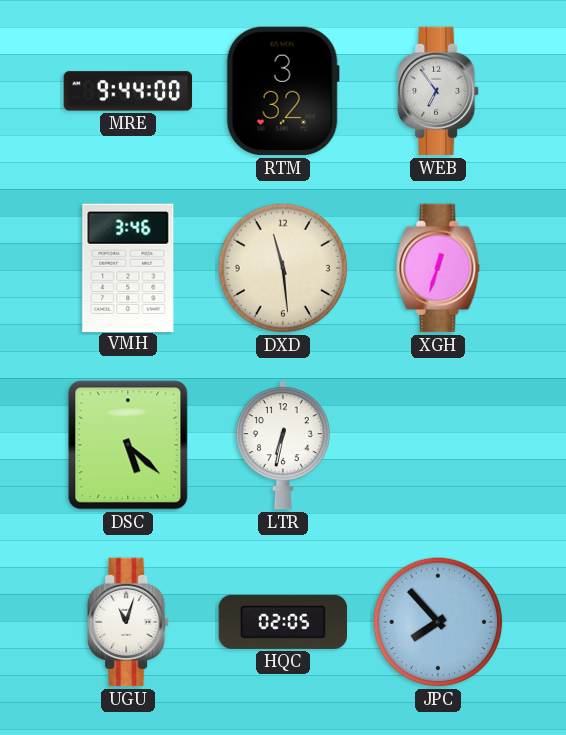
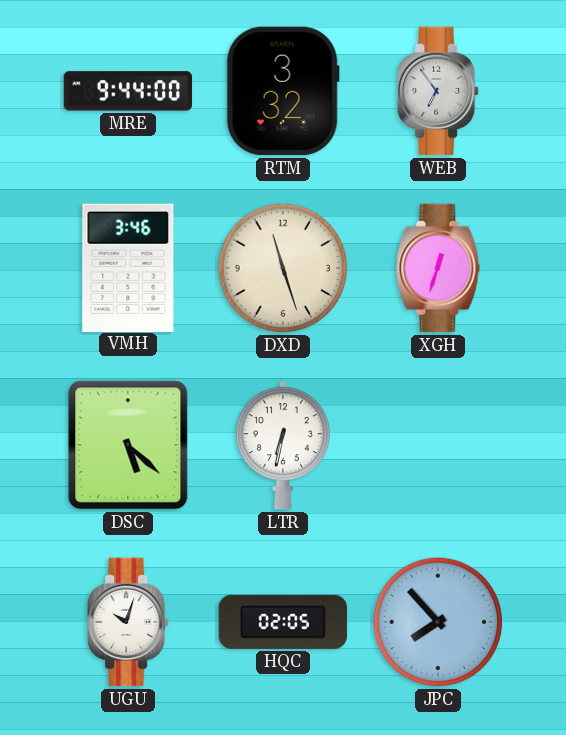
DXD: 11:29 -> 11:27
UGU: 11:03 -> 10:03
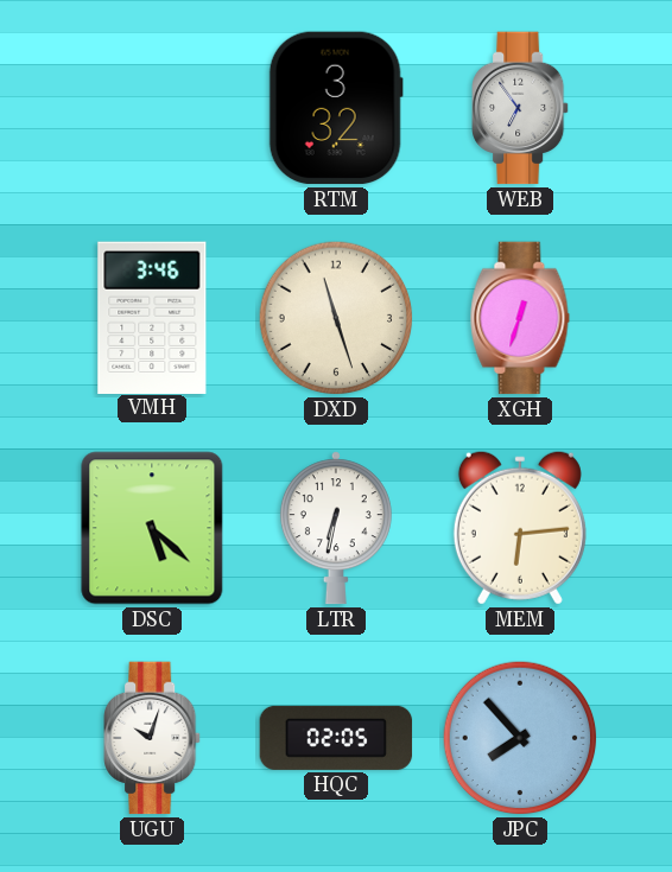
MRE: 9:44 -> none
MEM: none -> 6:14
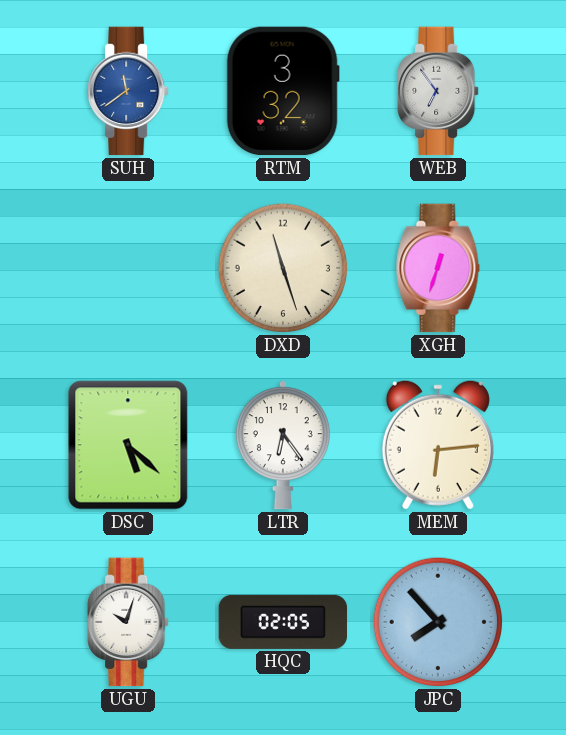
SUH: none -> 11:39
VMH: 3:46 -> none
LTR: 6:32 -> 6:24
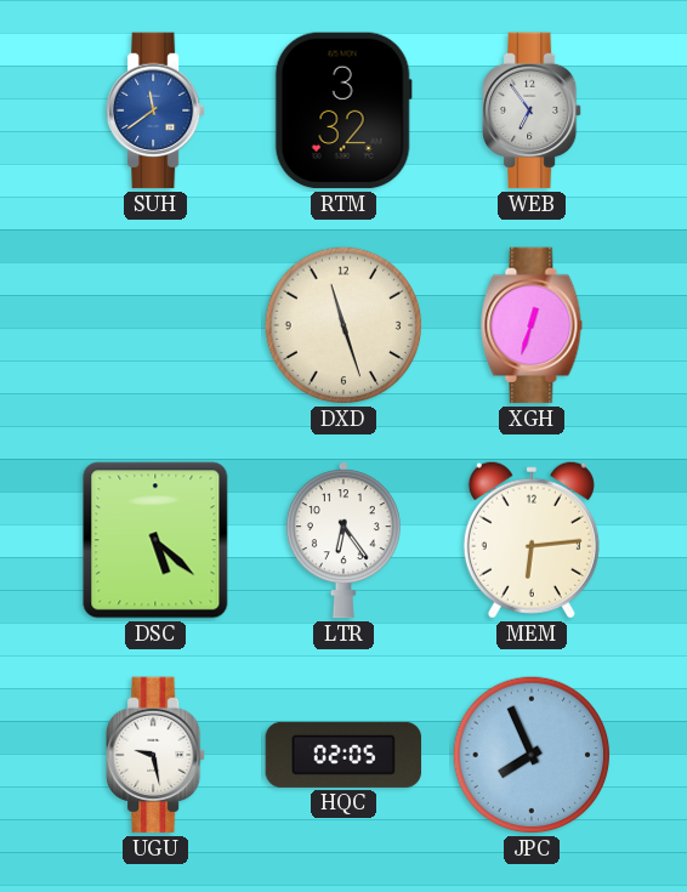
UGU: 10:03 -> 9:28
JPC: 7:53 -> 7:56
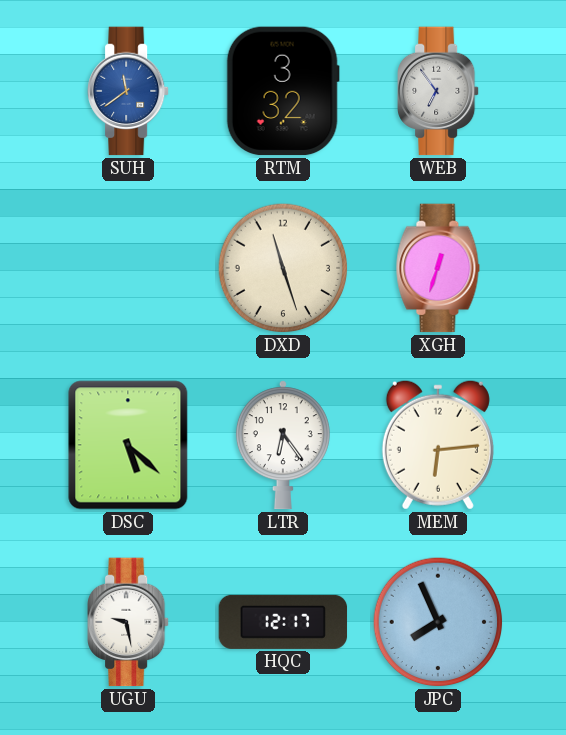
HQC: 02:05 -> 12:17
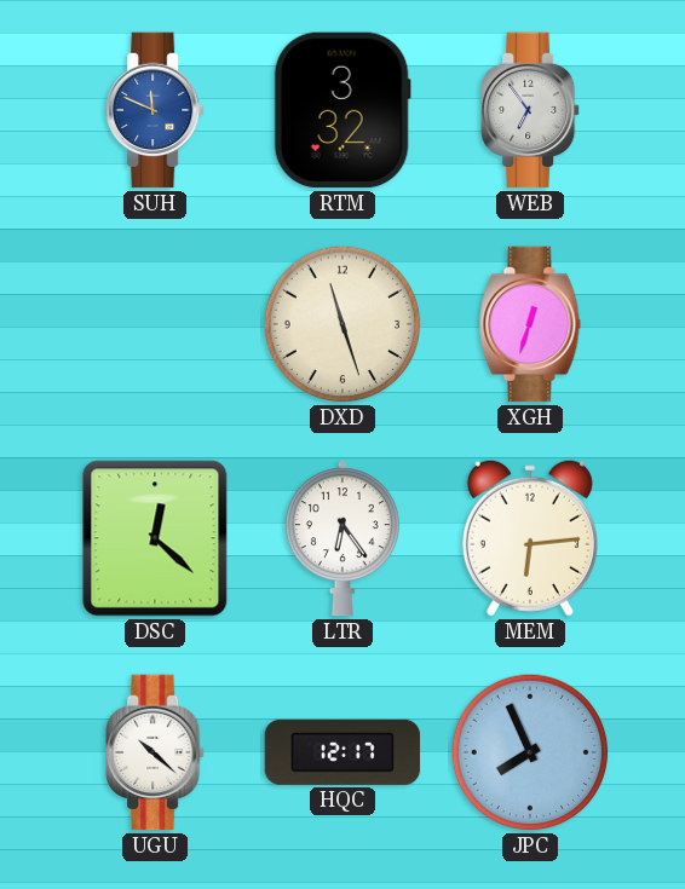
SUH: 11:39 -> 11:49
DSC: 5:22 -> 12:22
UGU: 9:28 -> 10:22
